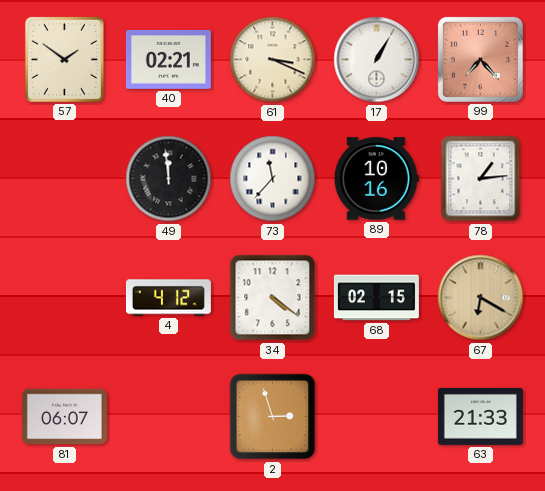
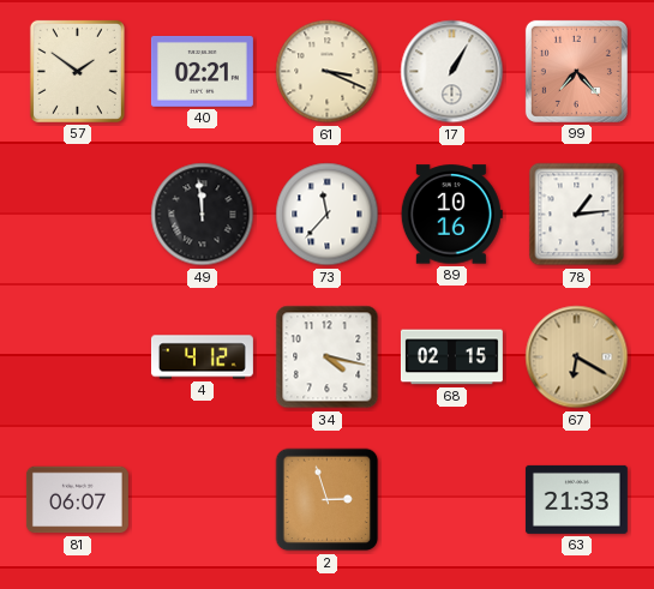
34: 4:21 -> 4:17
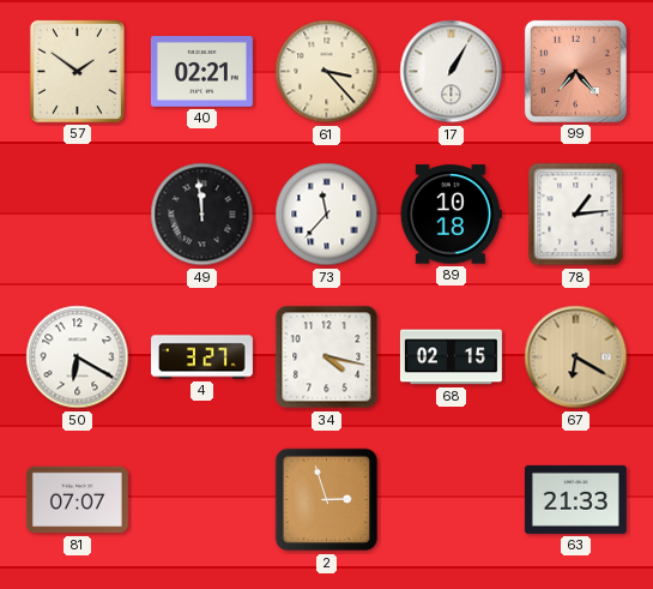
61: 3:19 -> 3:23
89: 10:16 -> 10:18
50: none -> 6:20
4: 4:12 -> 3:27
81: 06:07 -> 07:07
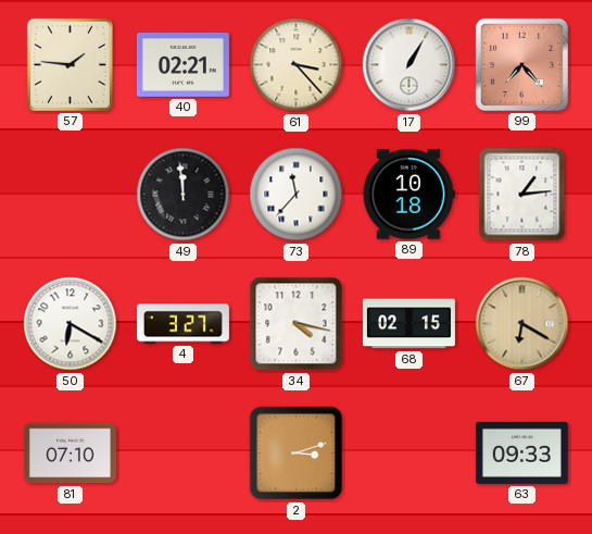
57: 1:51 -> 1:46
81: 07:07 -> 07:10
2: 2:57 -> 3:12
63: 21:33 -> 09:33
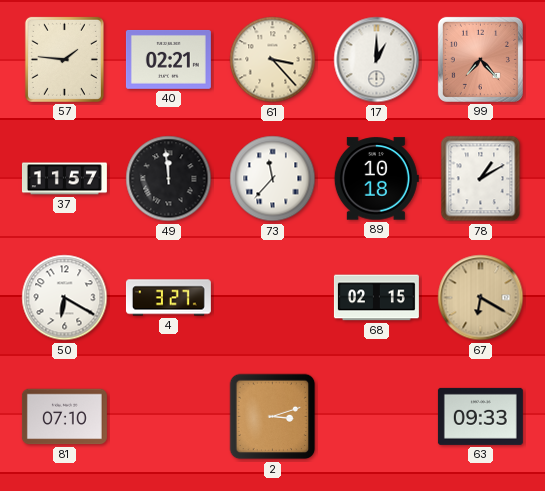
17: 1:05 -> 1:00
37: none -> 11:57
78: 1:14 -> 1:10
34: 4:17 -> none
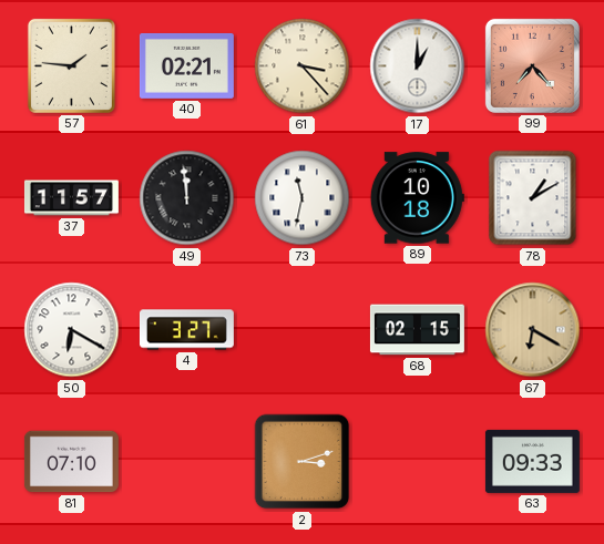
73: 11:37 -> 11:32
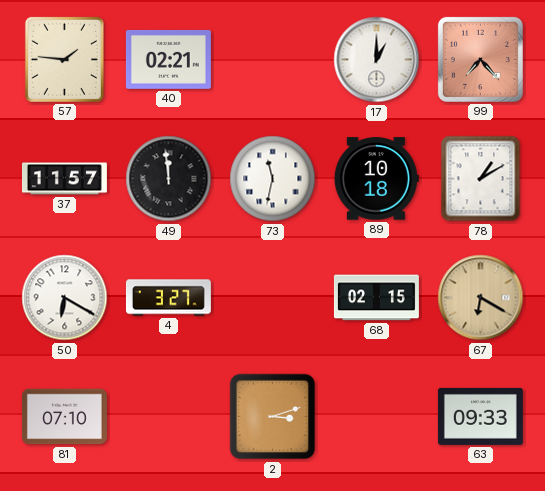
61: 3:23 -> none
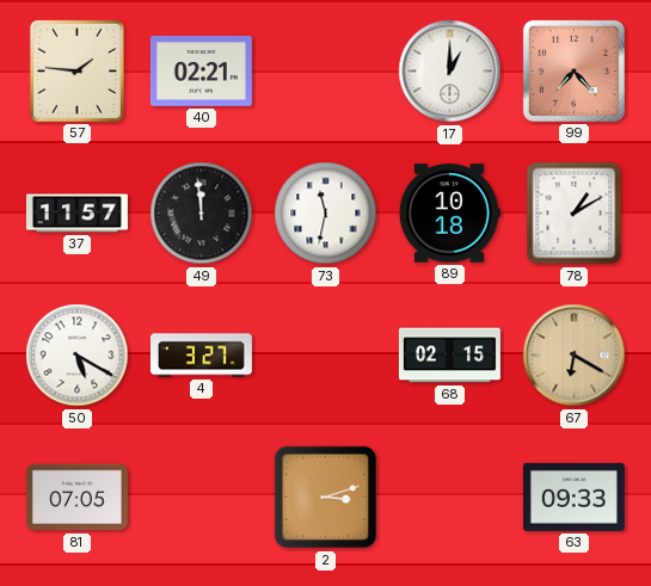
50: 6:20 -> 5:20
81: 07:10 -> 07:05
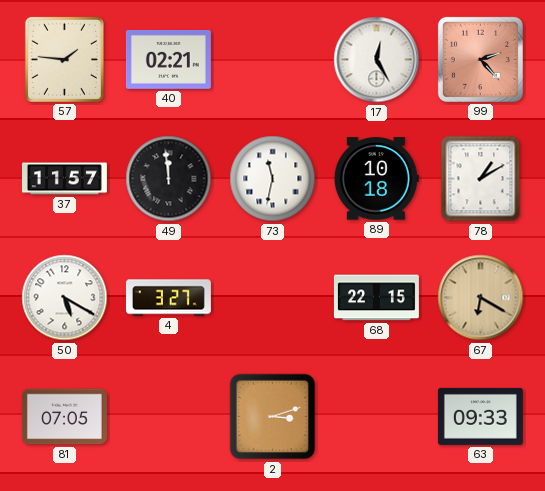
17: 1:00 -> 12:25
99: 7:23 -> 2:23
68: 02:15 -> 22:15
